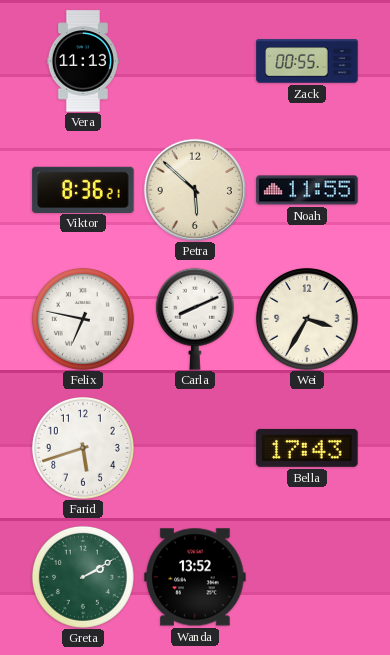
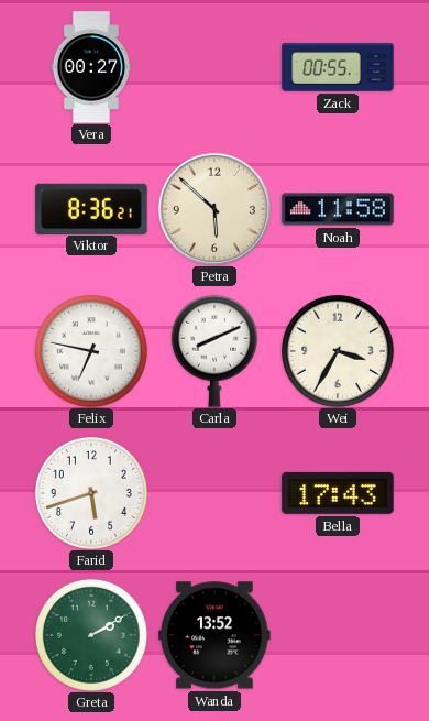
Vera: 11:13 -> 00:27
Noah: 11:55 -> 11:58
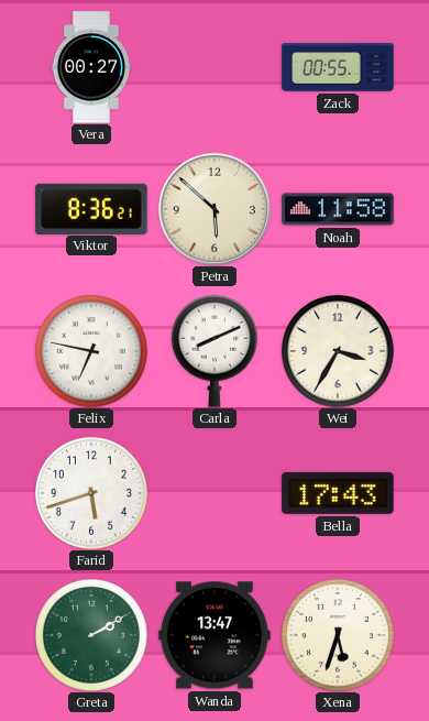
Wanda: 13:52 -> 13:47
Xena: none -> 5:33
